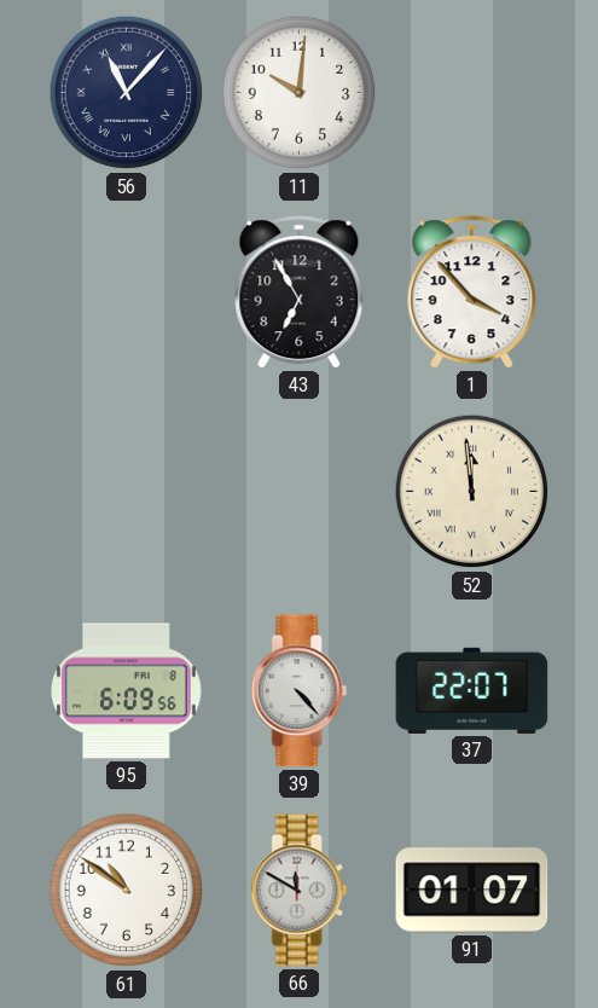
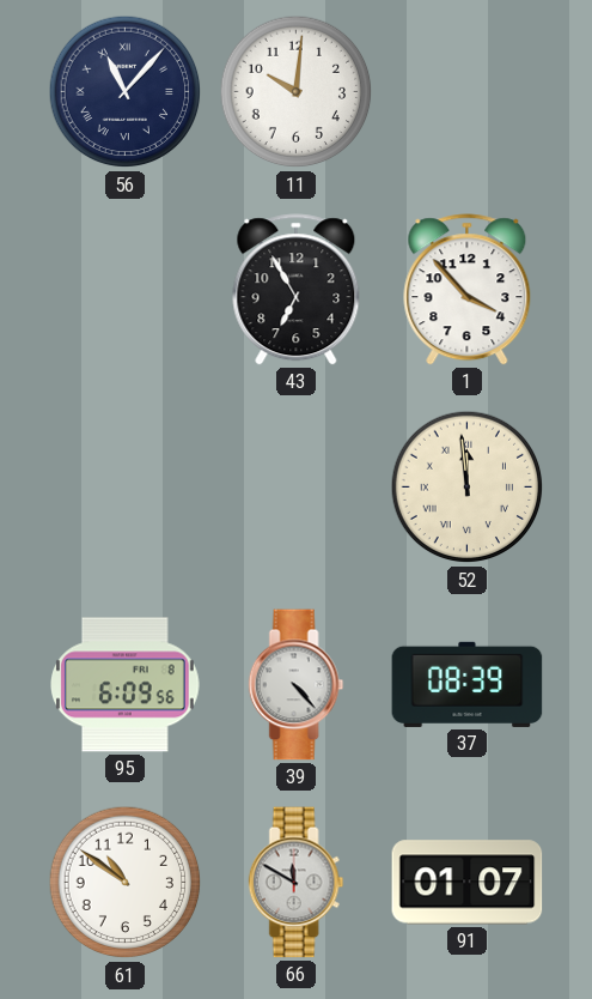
37: 22:07 -> 08:39
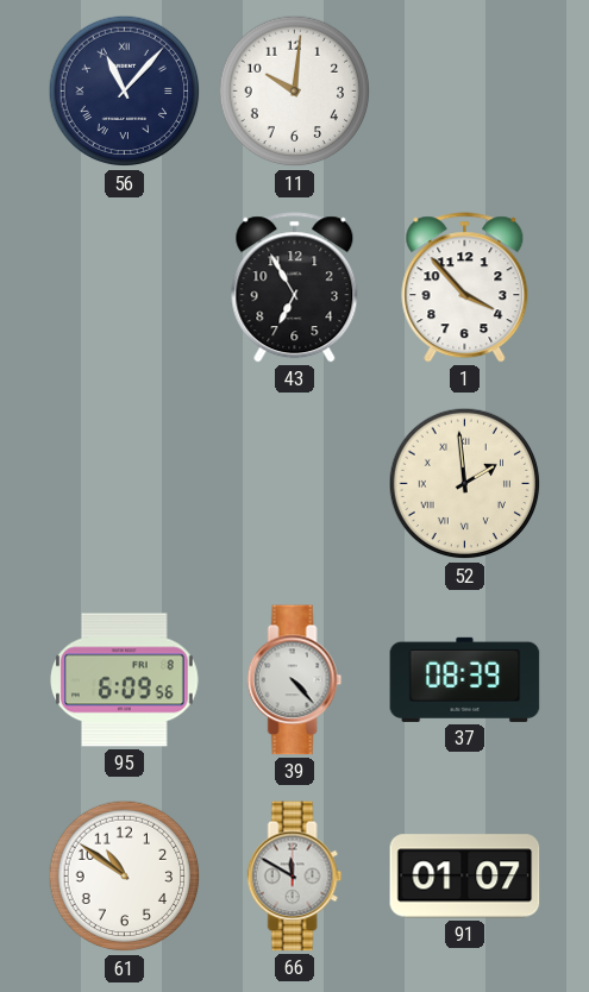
52: 11:59 -> 1:59
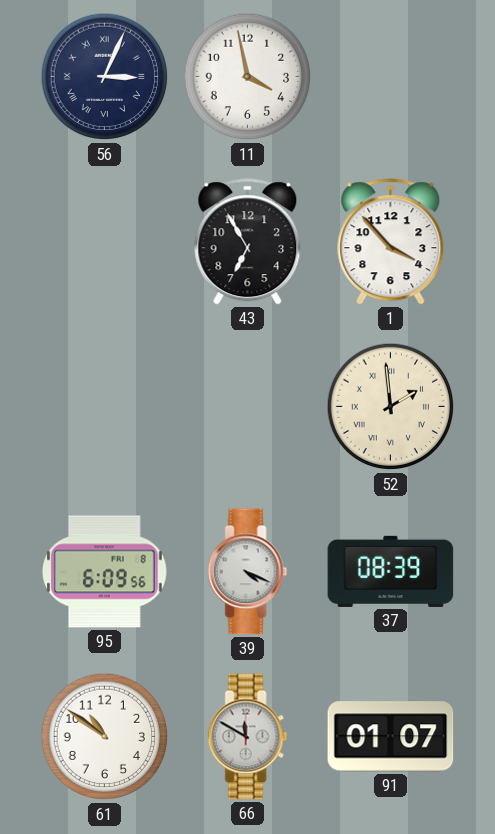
56: 11:07 -> 3:04
11: 10:01 -> 3:58
39: 4:23 -> 4:19
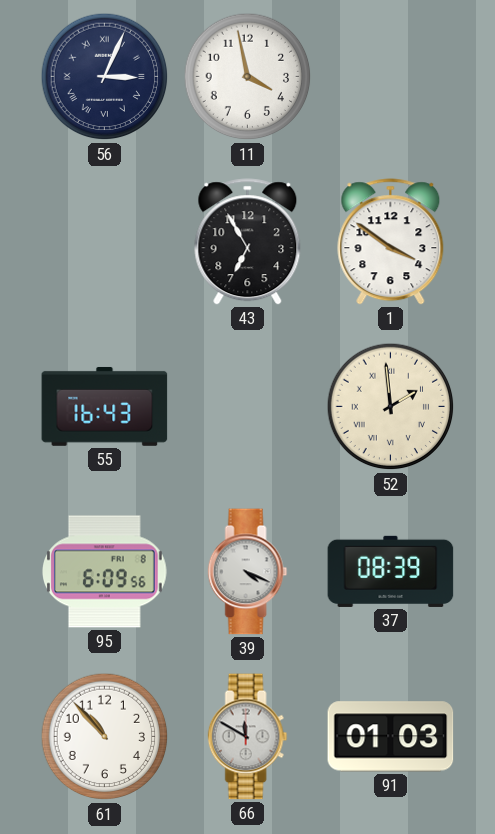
1: 3:53 -> 3:51
55: none -> 16:43
61: 10:51 -> 10:53
91: 01:07 -> 01:03
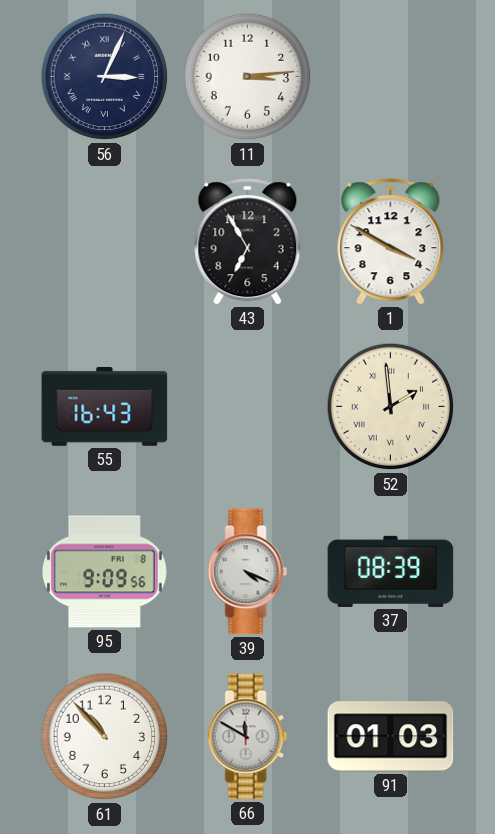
11: 3:58 -> 3:14
1: 3:51 -> 3:50
95: 6:09 -> 9:09
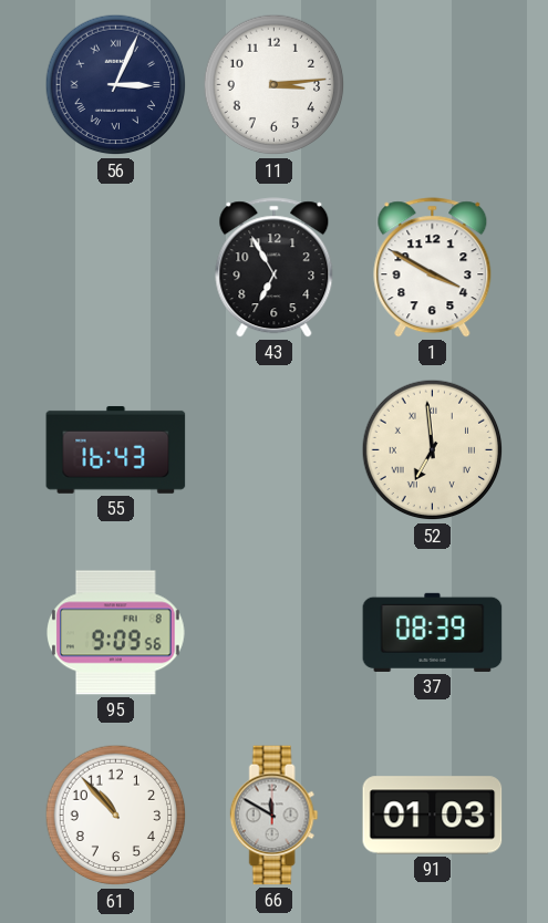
52: 1:59 -> 6:59
39: 4:19 -> none
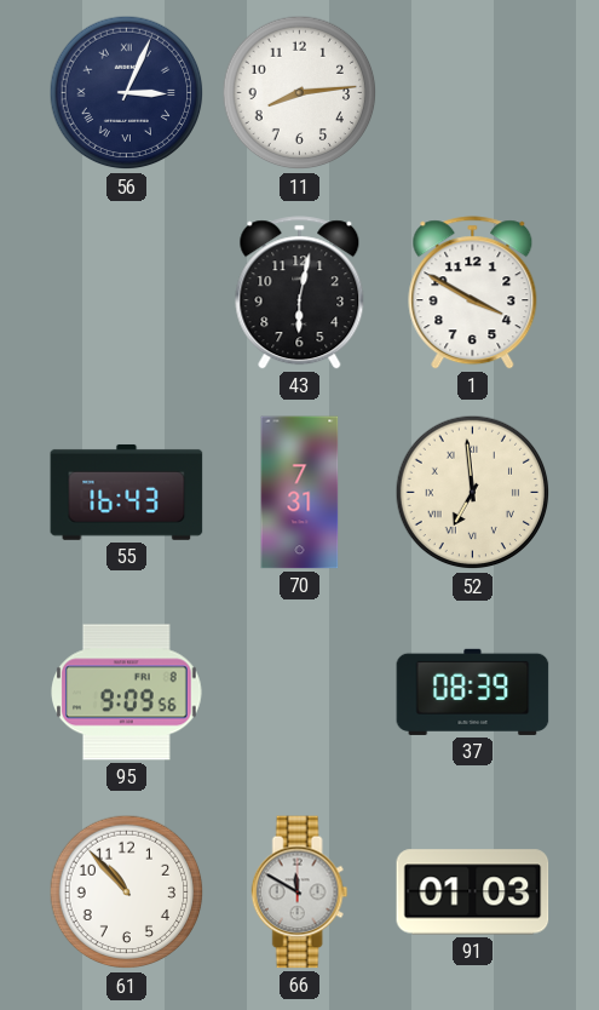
11: 3:14 -> 8:14
43: 6:55 -> 6:02
70: none -> 7:31
